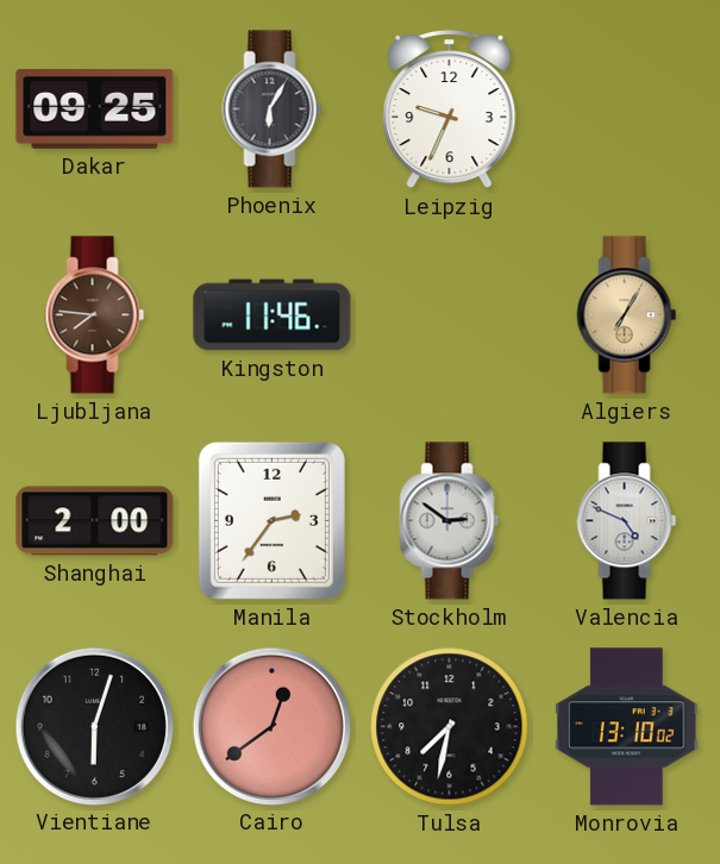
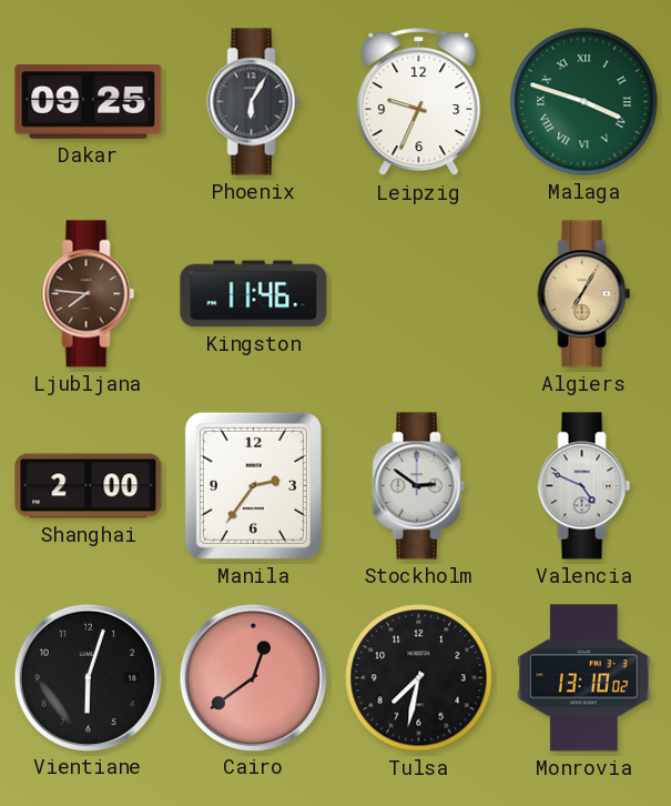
Malaga: none -> 3:48
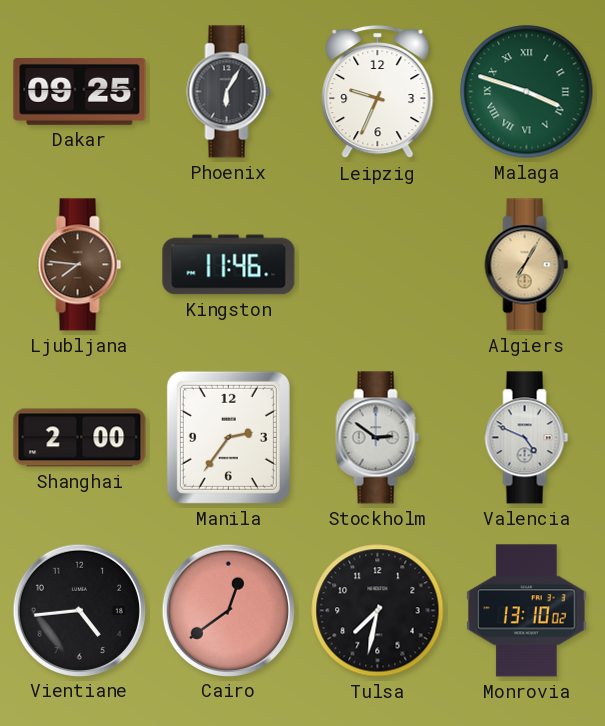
Vientiane: 6:03 -> 4:44
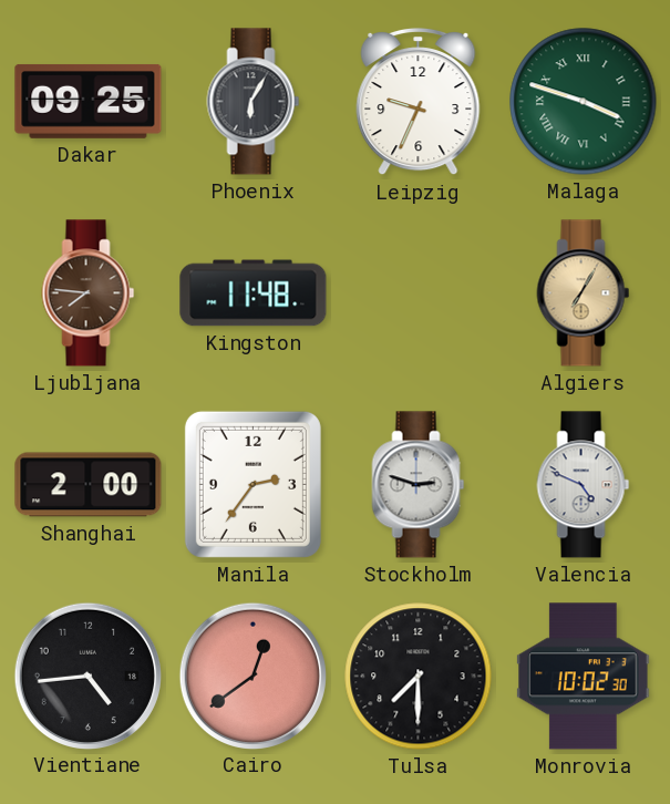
Kingston: 11:46 -> 11:48
Stockholm: 2:51 -> 2:48
Tulsa: 7:32 -> 7:30
Monrovia: 13:10 -> 10:02
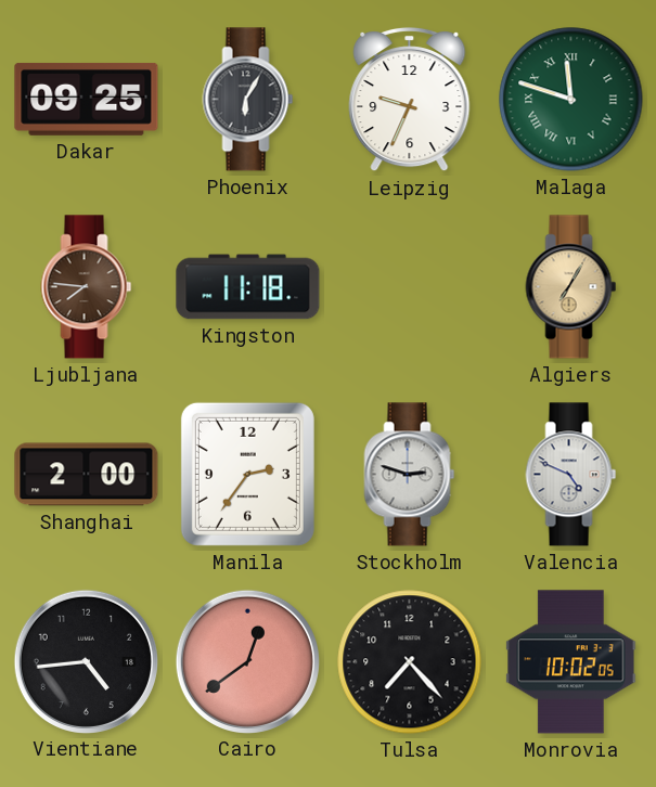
Malaga: 3:48 -> 11:48
Kingston: 11:48 -> 11:18
Tulsa: 7:30 -> 7:23
Monrovia: 10:02:30 -> 10:02:05
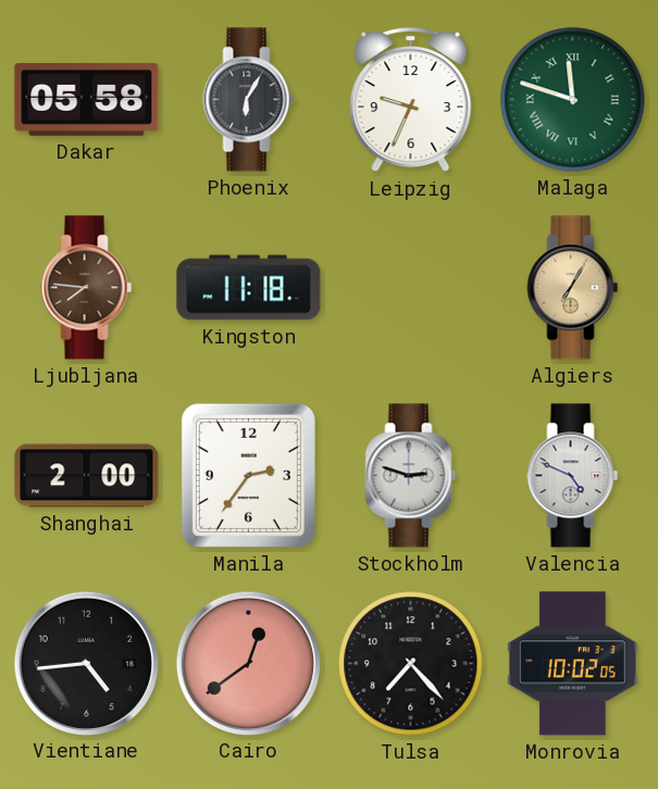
Dakar: 09:25 -> 05:58
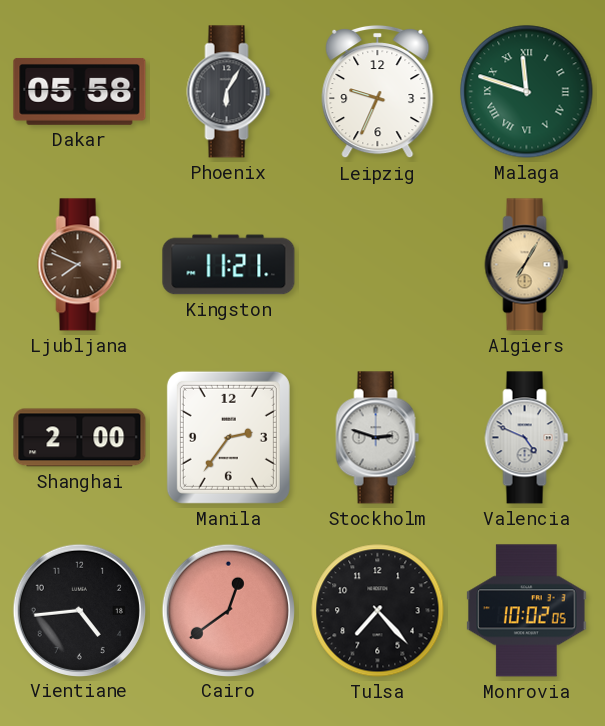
Ljubljana: 7:46 -> 7:49
Kingston: 11:18 -> 11:21
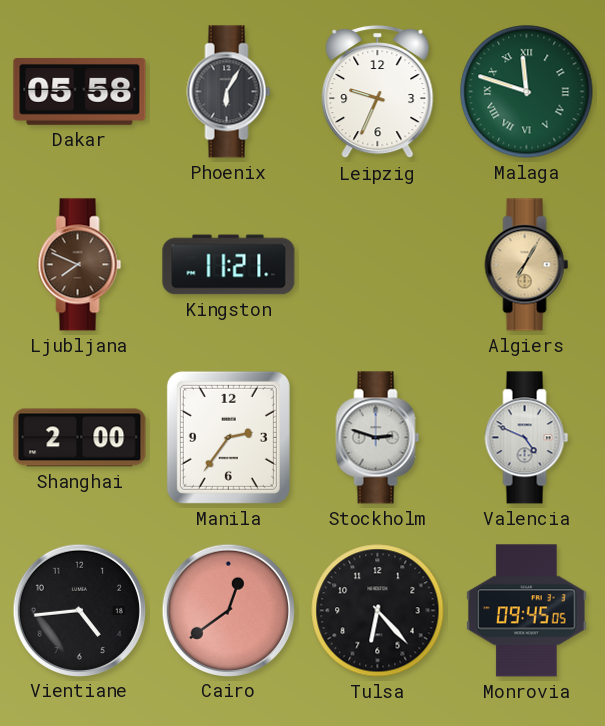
Tulsa: 7:23 -> 6:23
Monrovia: 10:02 -> 09:45
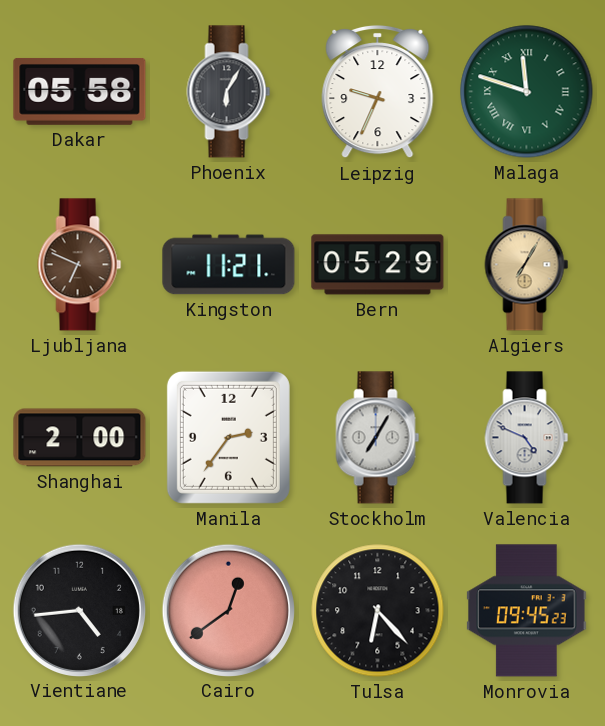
Ljubljana: 7:49 -> 6:49
Bern: none -> 05:29
Stockholm: 2:48 -> 7:05
Monrovia: 09:45:05 -> 09:45:23
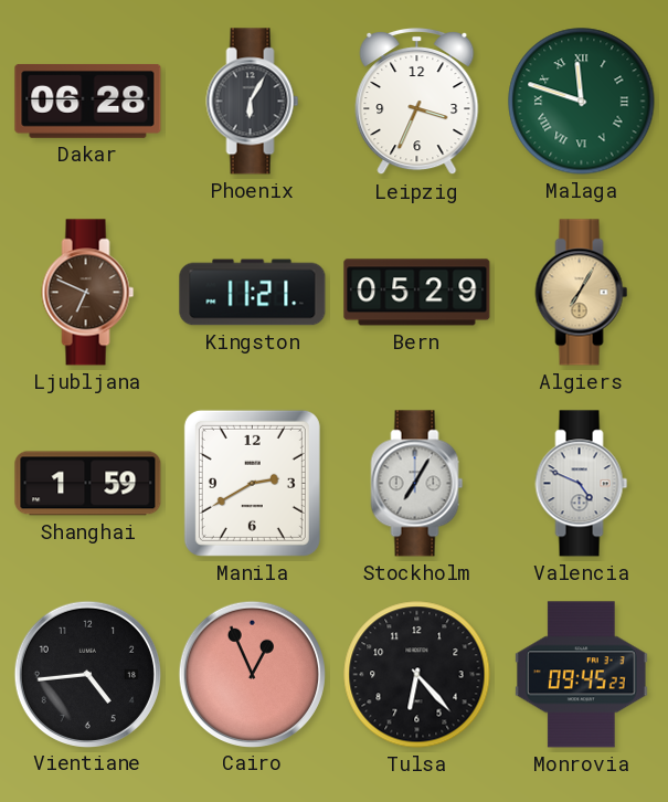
Dakar: 05:58 -> 06:28
Leipzig: 9:34 -> 3:34
Shanghai: 2:00 -> 1:59
Manila: 2:36 -> 2:40
Cairo: 12:39 -> 12:56
